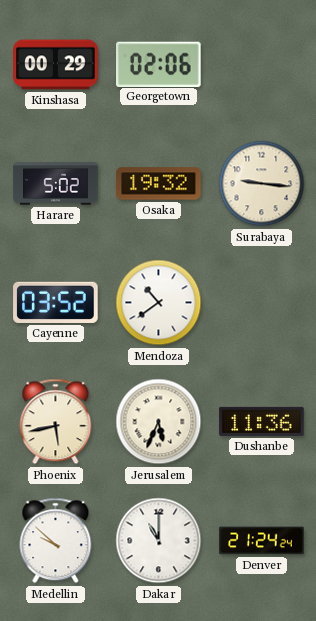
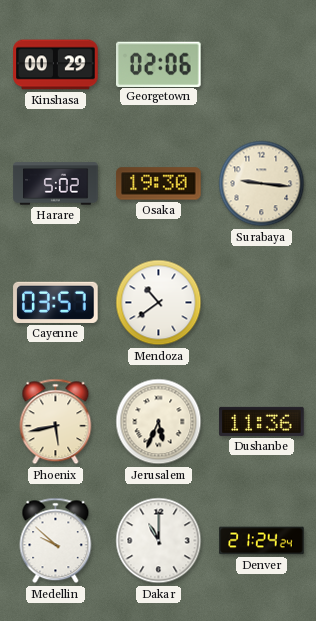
Osaka: 19:32 -> 19:30
Cayenne: 03:52 -> 03:57
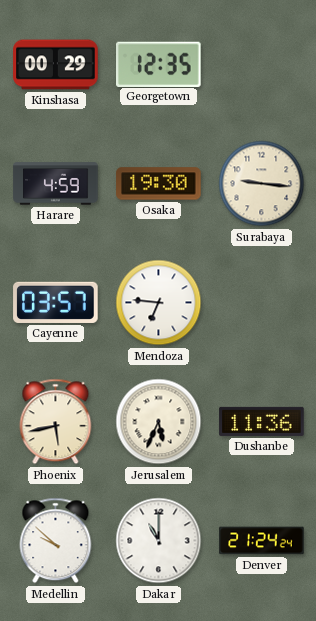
Georgetown: 02:06 -> 12:35
Harare: 5:02 -> 4:59
Mendoza: 10:39 -> 6:46
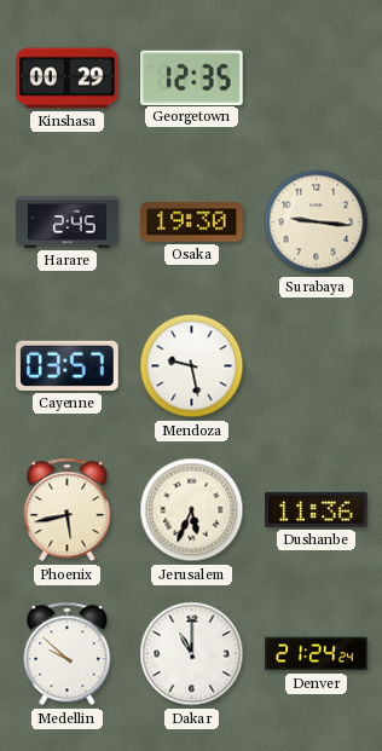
Harare: 4:59 -> 2:45
Mendoza: 6:46 -> 9:28
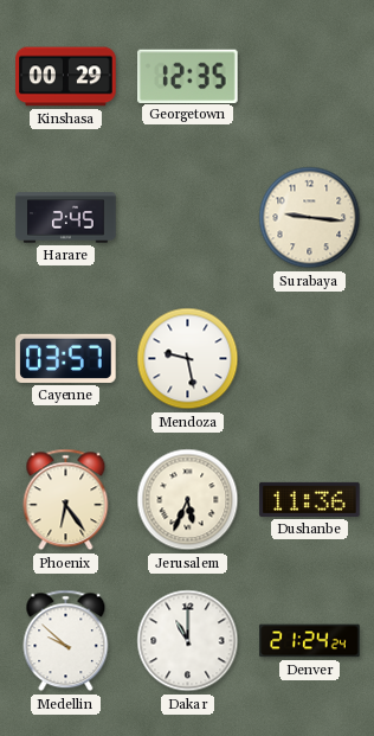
Osaka: 19:30 -> none
Phoenix: 5:43 -> 6:24
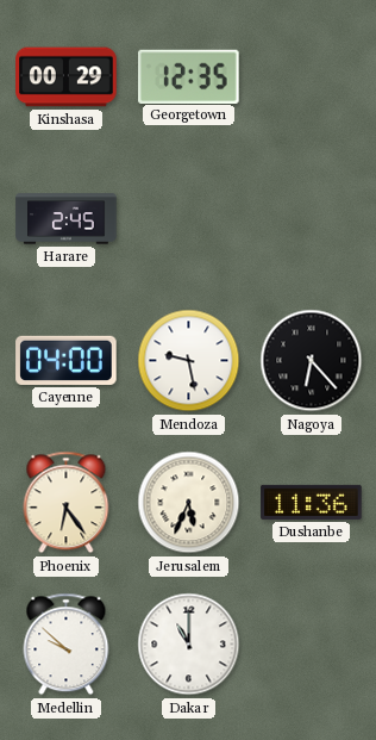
Surabaya: 9:16 -> none
Cayenne: 03:57 -> 04:00
Nagoya: none -> 6:23
Denver: 21:24 -> none
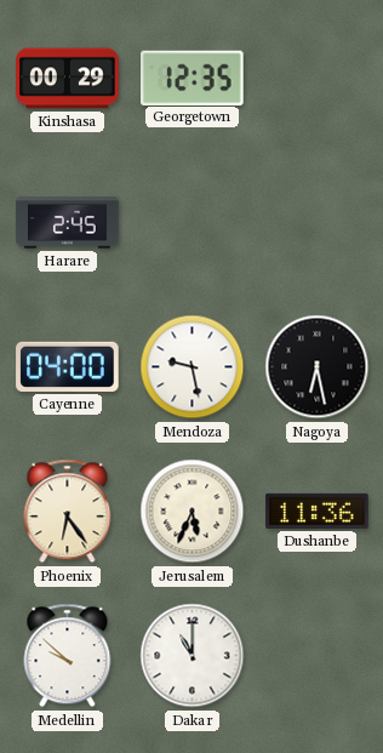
Nagoya: 6:23 -> 6:28
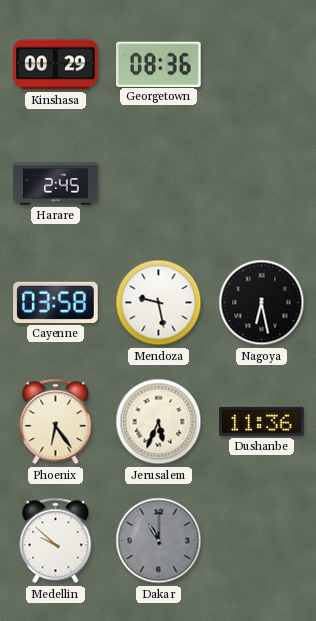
Georgetown: 12:35 -> 08:36
Cayenne: 04:00 -> 03:58
Dakar dial: white -> grey
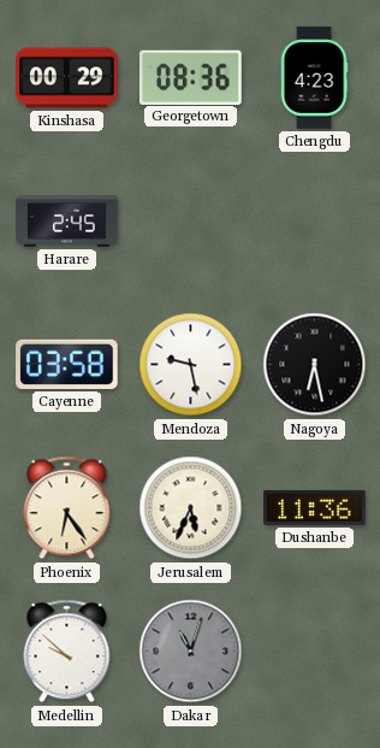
Chengdu: none -> 4:23
Dakar: 11:00 -> 11:03
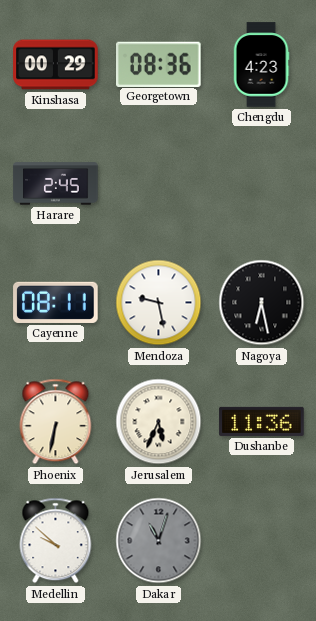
Cayenne: 03:58 -> 08:11
Phoenix: 6:24 -> 6:32
